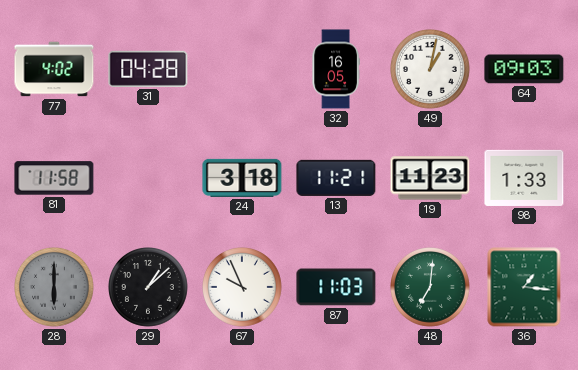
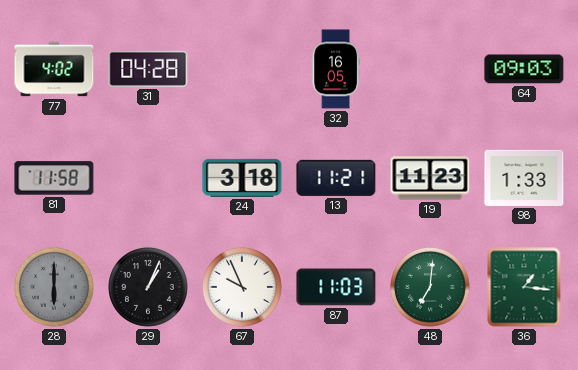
49: 1:02 -> none
29: 1:08 -> 1:04
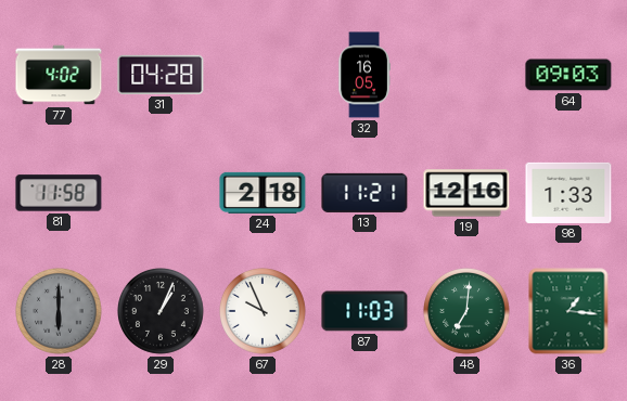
24: 3:18 -> 2:18
19: 11:23 -> 12:16
